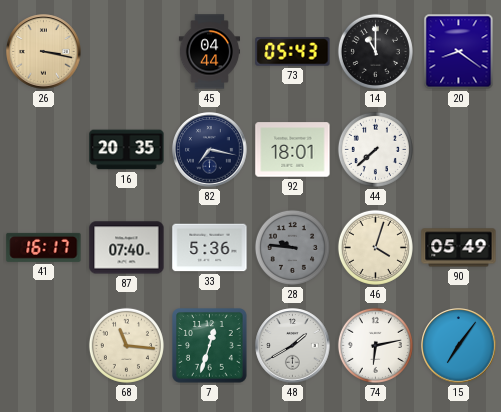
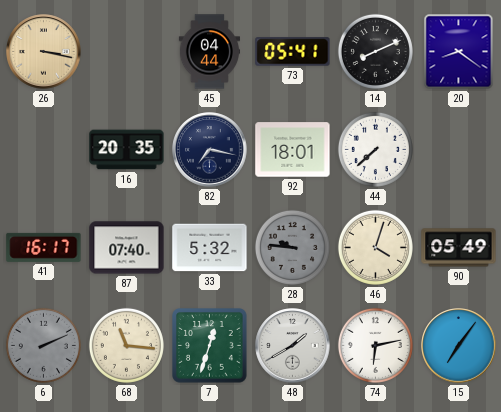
73: 05:43 -> 05:41
14: 11:00 -> 8:11
33: 5:36 -> 5:32
6: none -> 2:11
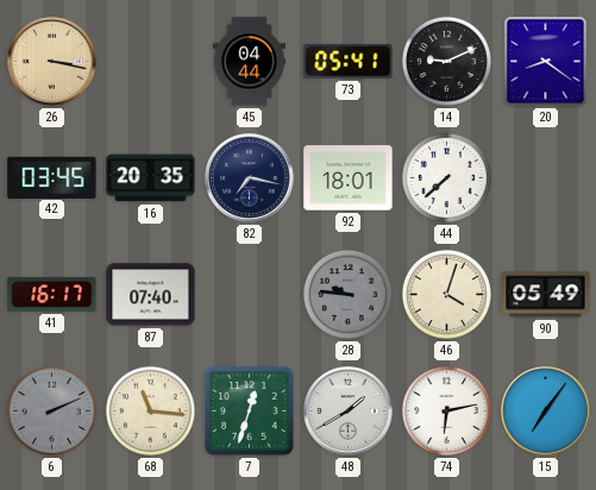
14: 8:11 -> 9:11
42: none -> 03:45
33: 5:32 -> none
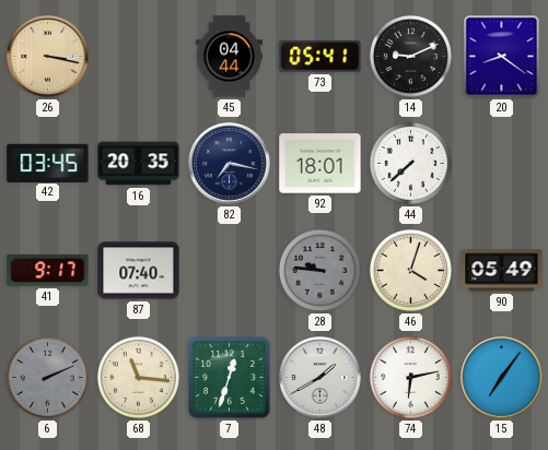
41: 16:17 -> 9:17
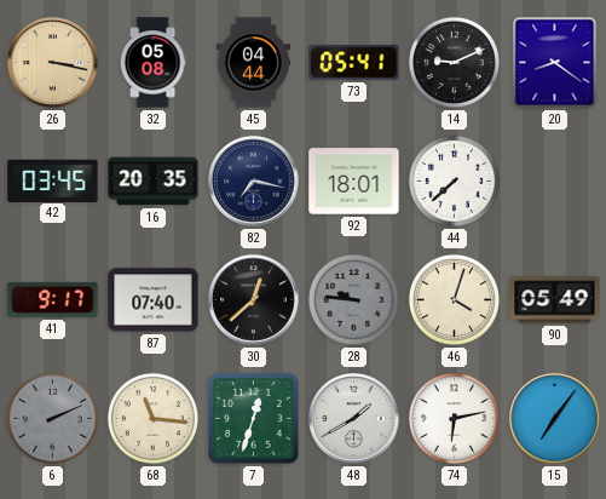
32: none -> 05:08
30: none -> 12:38
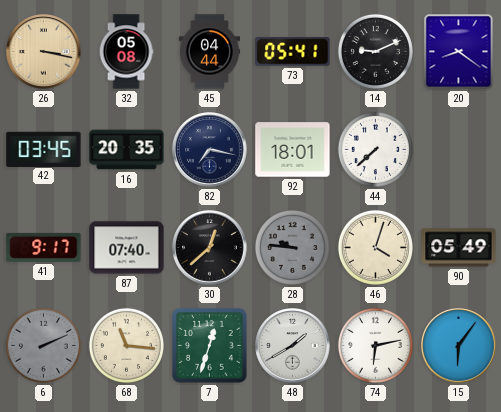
15: 7:06 -> 6:06
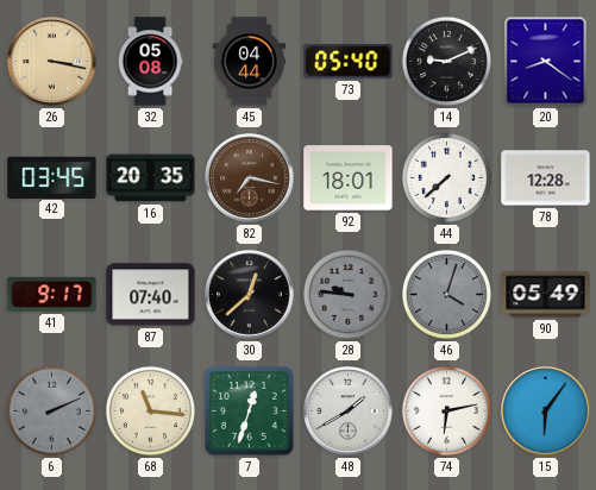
73: 05:41 -> 05:40
82 dial: navy -> brown
78: none -> 12:28
46 dial: cream -> grey
